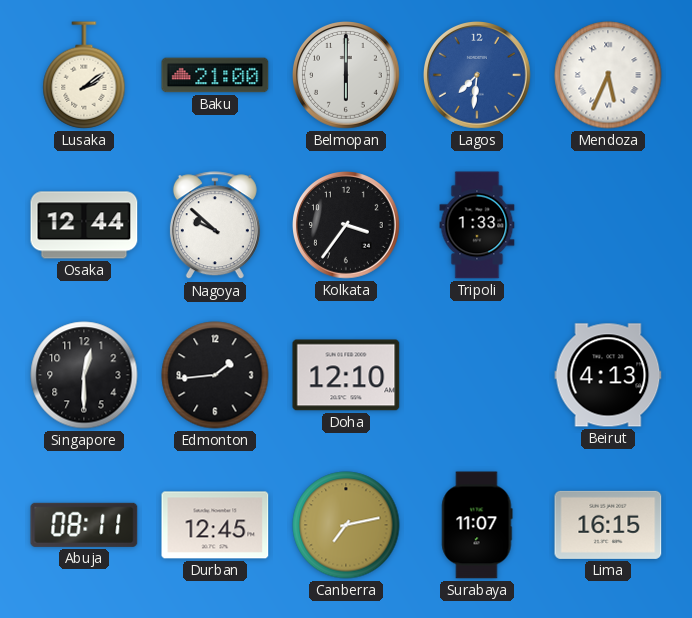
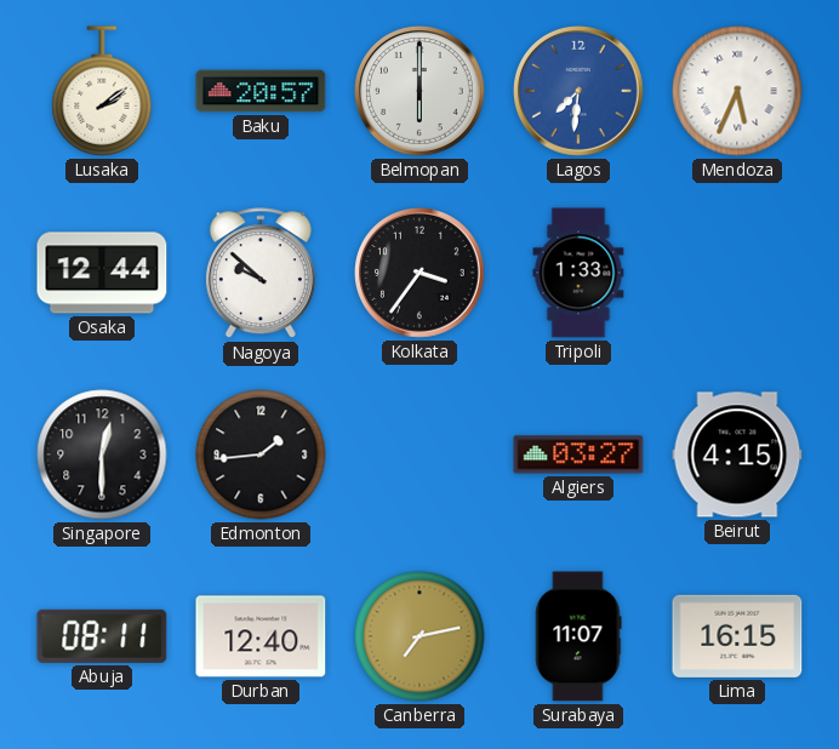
Baku: 21:00 -> 20:57
Doha: 12:10 -> none
Algiers: none -> 03:27
Beirut: 4:13 -> 4:15
Durban: 12:45 -> 12:40
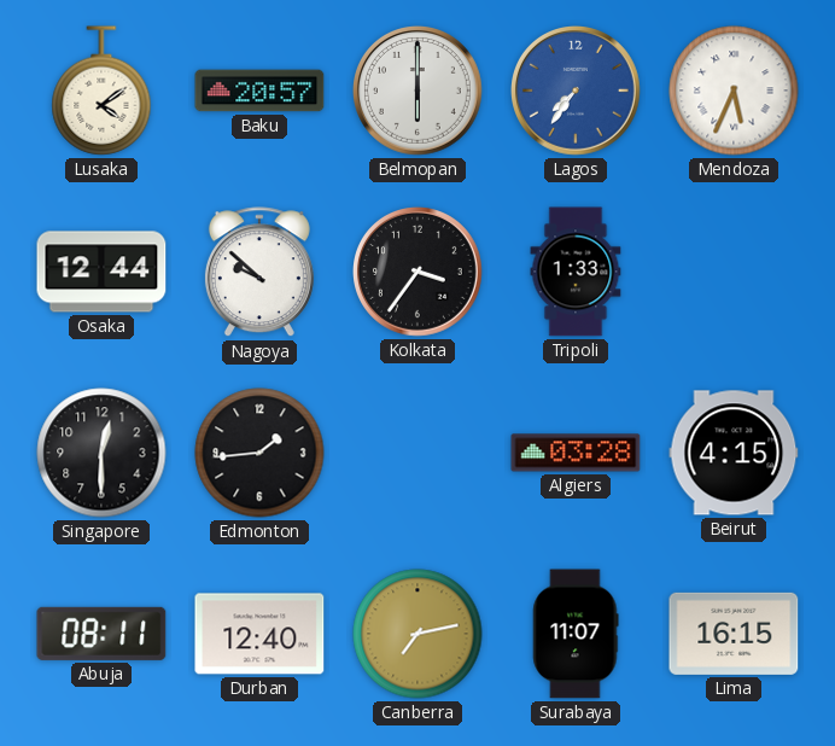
Lusaka: 2:09 -> 4:09
Lagos: 7:31 -> 7:36
Algiers: 03:27 -> 03:28
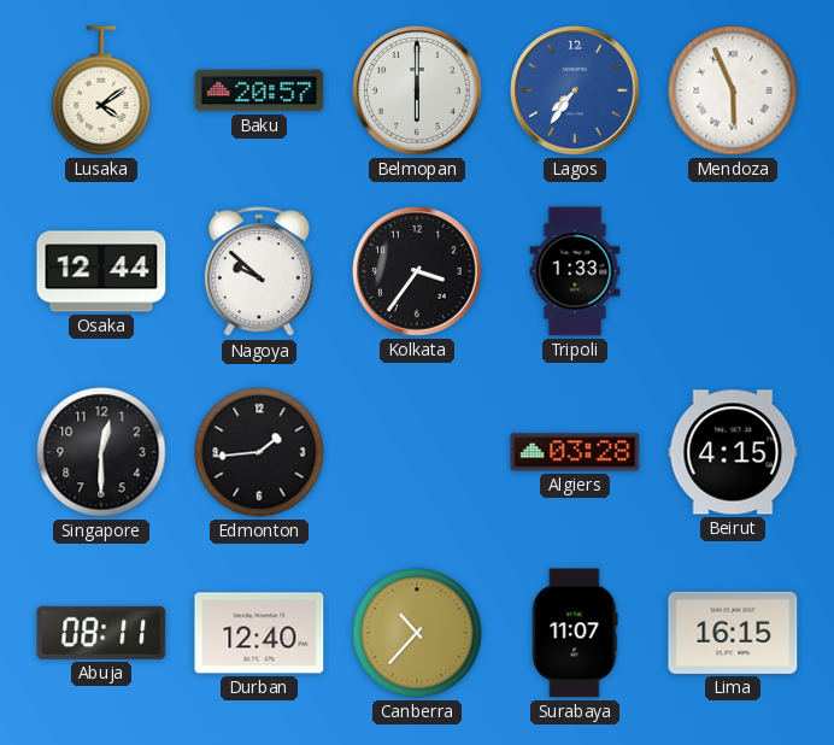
Mendoza: 5:34 -> 5:56
Canberra: 7:13 -> 10:37
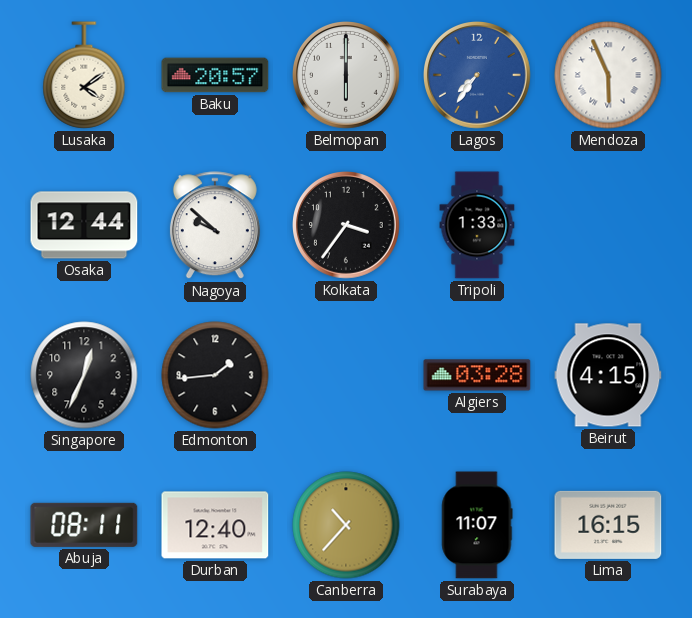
Singapore: 12:30 -> 12:34
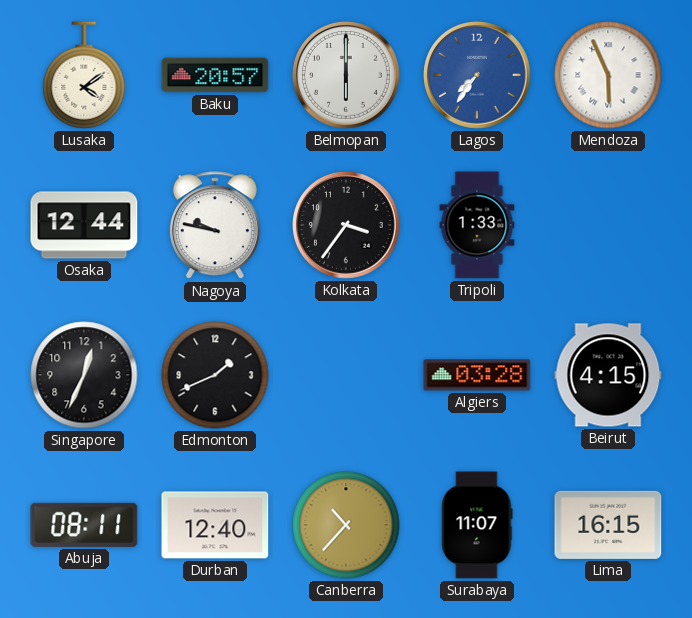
Nagoya: 9:52 -> 9:47
Edmonton: 1:44 -> 1:41
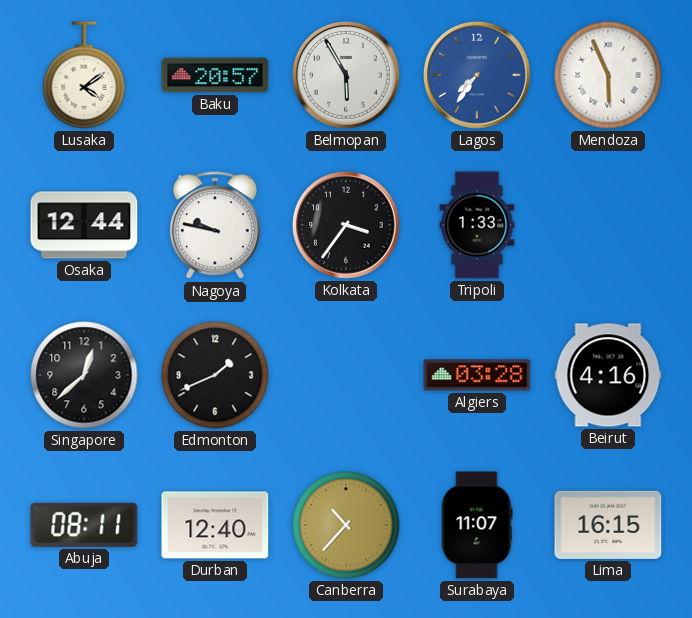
Belmopan: 6:00 -> 5:55
Singapore: 12:34 -> 12:38
Beirut: 4:15 -> 4:16
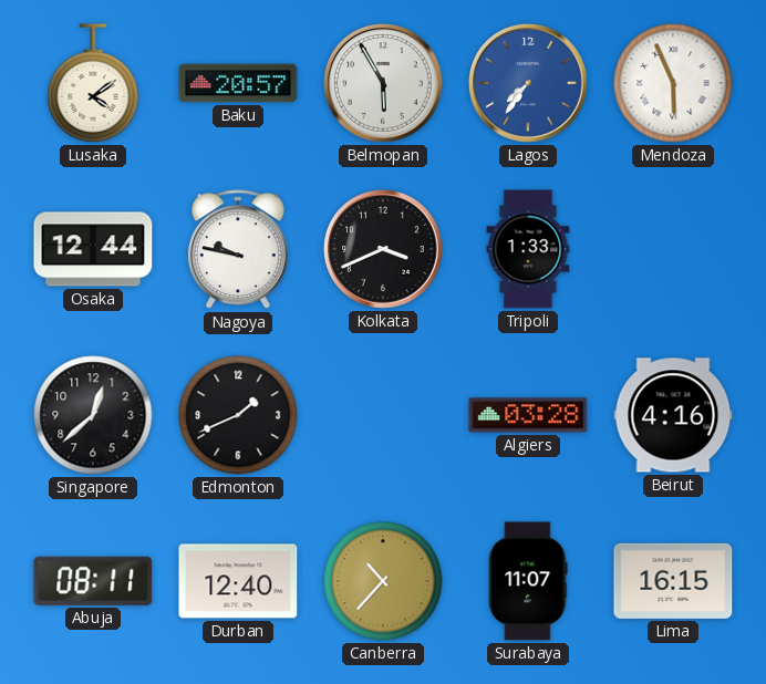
Kolkata: 3:36 -> 3:41
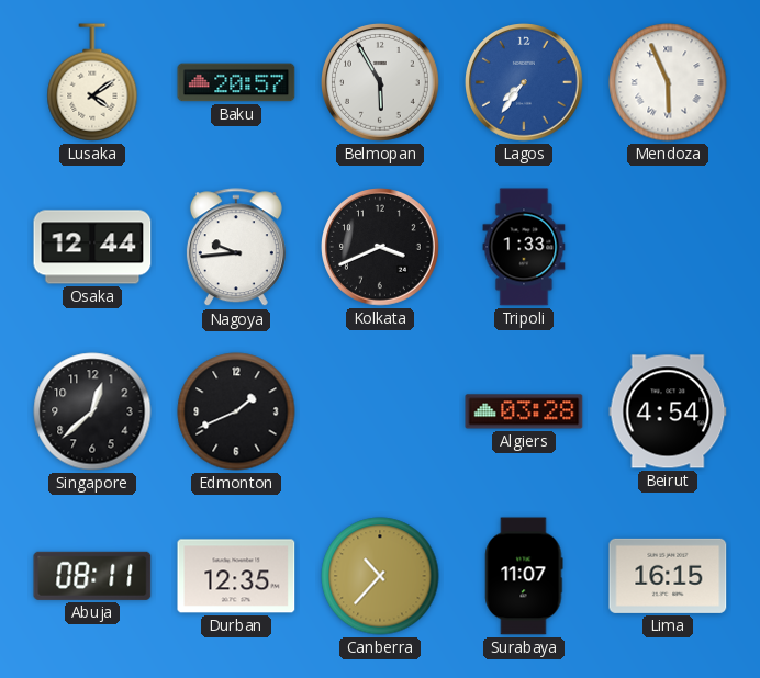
Nagoya: 9:47 -> 9:44
Beirut: 4:16 -> 4:54
Durban: 12:40 -> 12:35
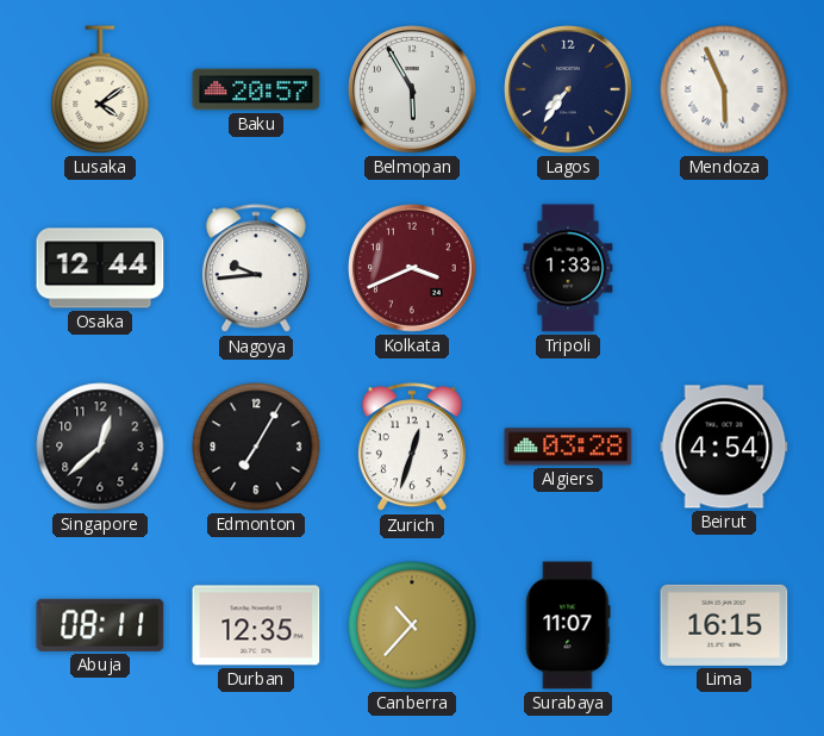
Lagos dial: blue -> navy
Kolkata dial: black -> burgundy
Edmonton: 1:41 -> 7:05
Zurich: none -> 12:33
